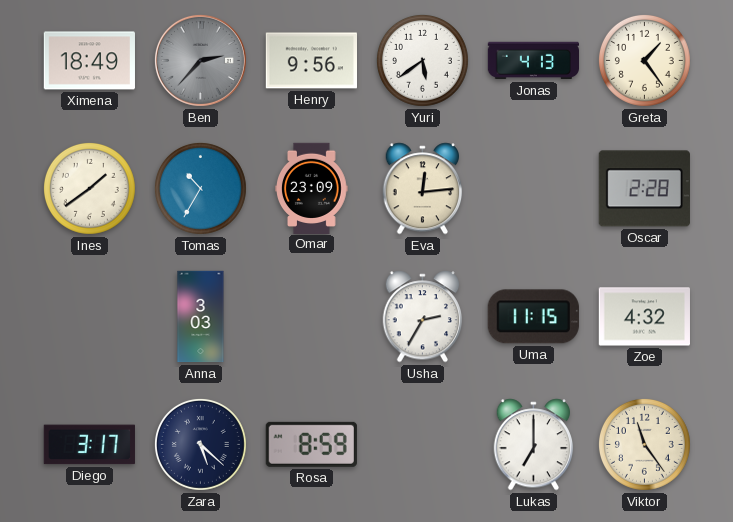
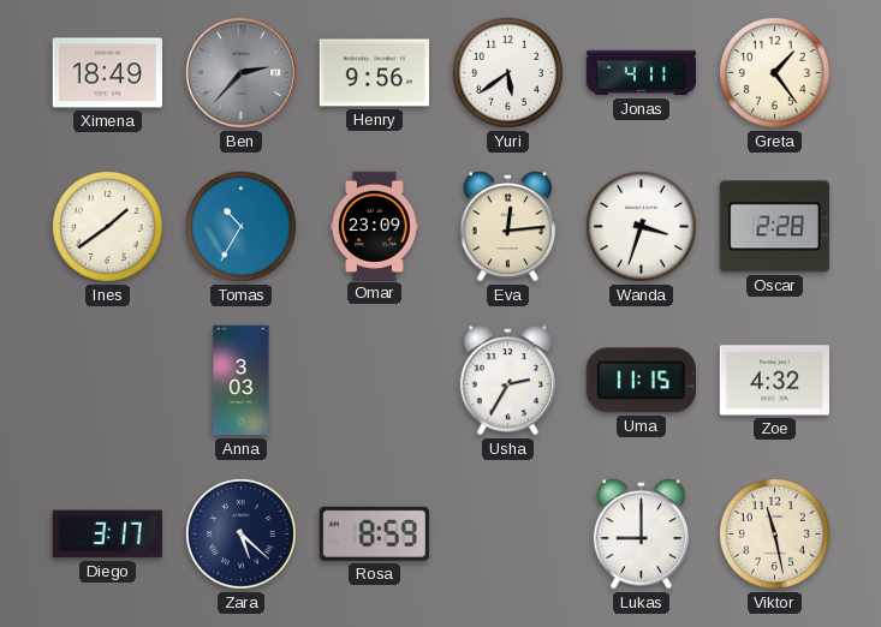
Jonas: 4:13 -> 4:11
Wanda: none -> 3:33
Lukas: 7:00 -> 9:00
Viktor: 11:24 -> 11:28
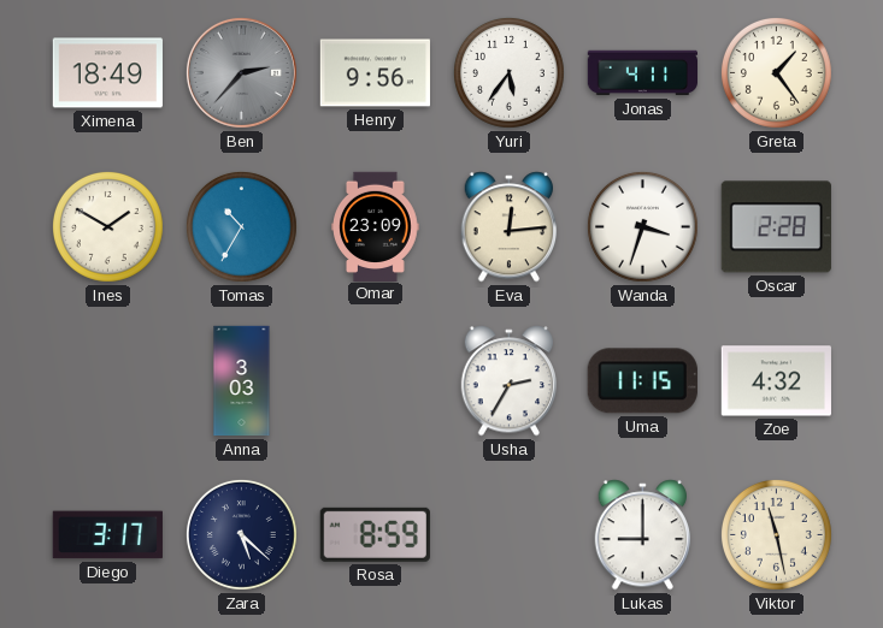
Yuri: 5:39 -> 5:36
Ines: 1:39 -> 1:50
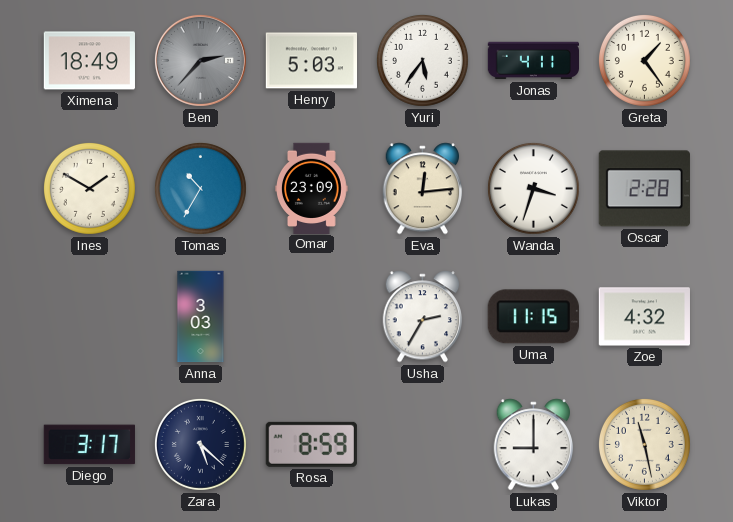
Henry: 9:56 -> 5:03
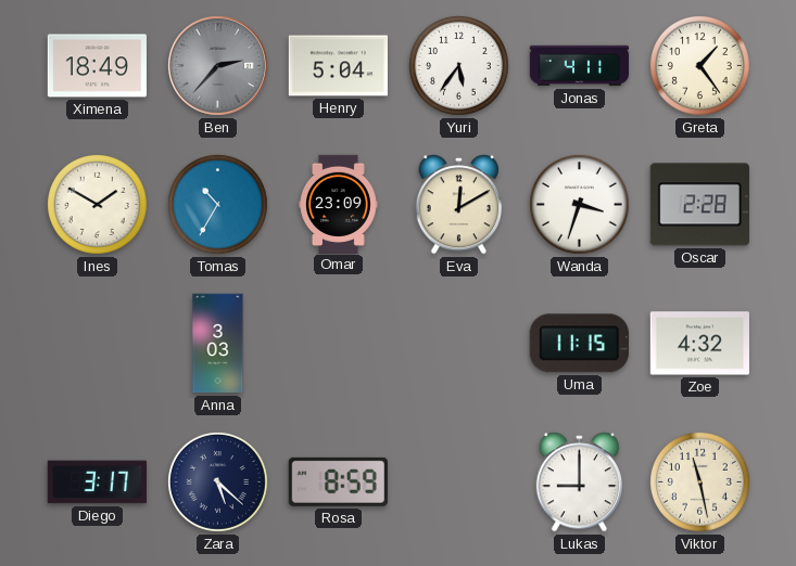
Henry: 5:03 -> 5:04
Eva: 12:14 -> 12:10
Usha: 2:35 -> none
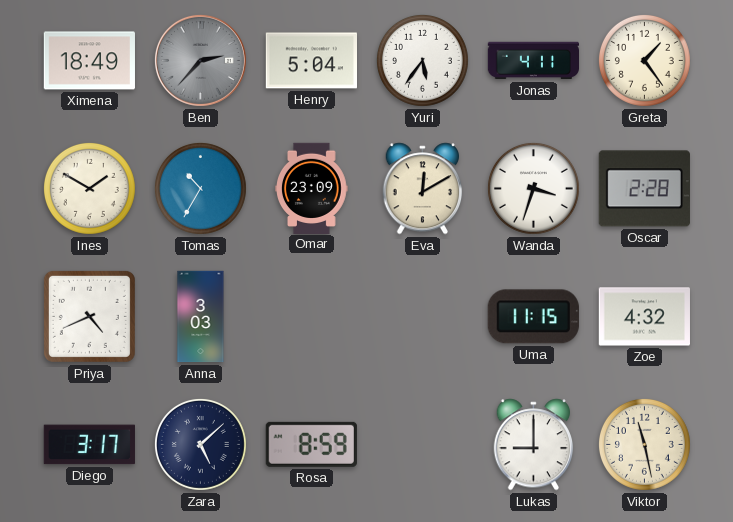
Priya: none -> 4:41
Zara: 5:22 -> 5:08
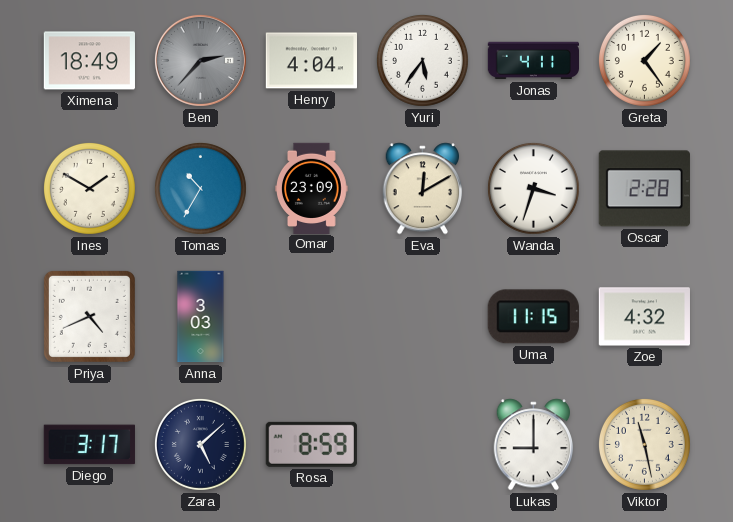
Henry: 5:04 -> 4:04
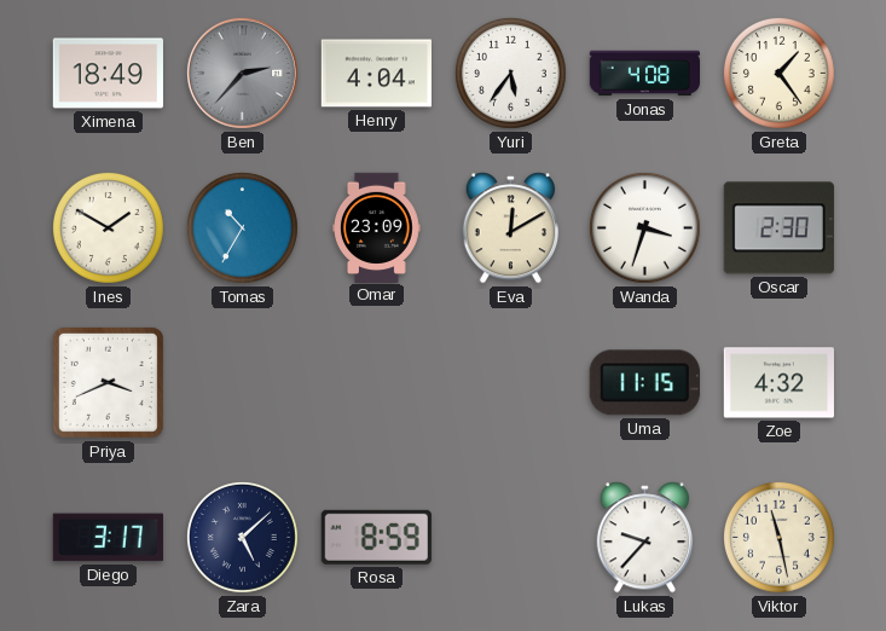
Jonas: 4:11 -> 4:08
Oscar: 2:28 -> 2:30
Priya: 4:41 -> 3:41
Anna: 3:03 -> none
Lukas: 9:00 -> 9:37
